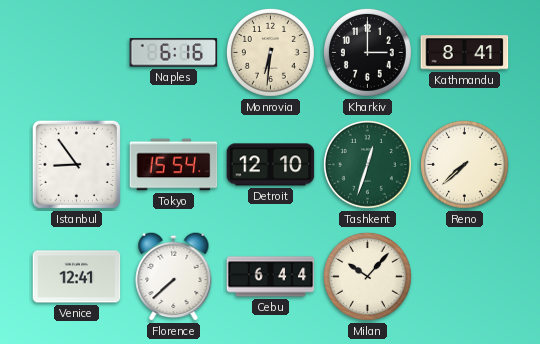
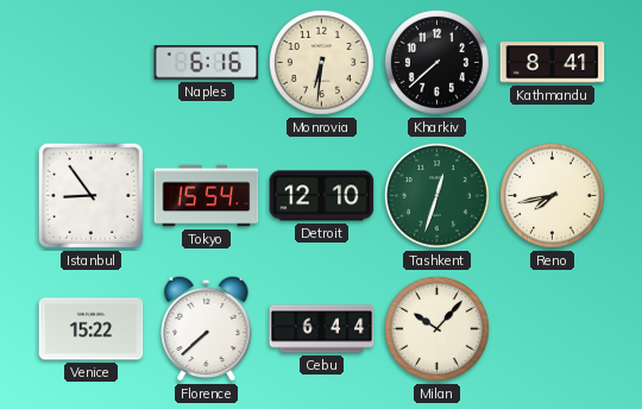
Kharkiv: 3:00 -> 7:38
Reno: 7:38 -> 7:43
Venice: 12:41 -> 15:22
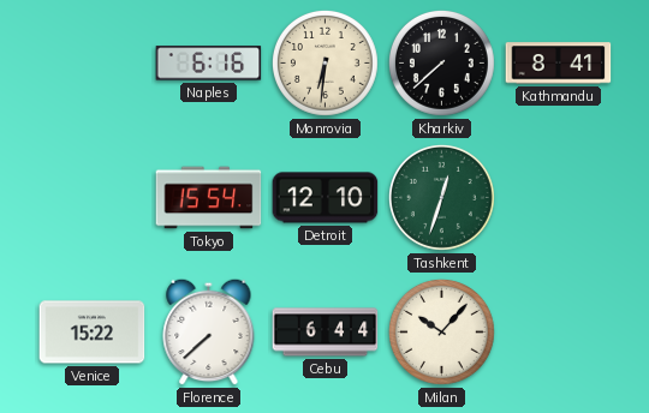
Istanbul: 8:54 -> none
Reno: 7:43 -> none
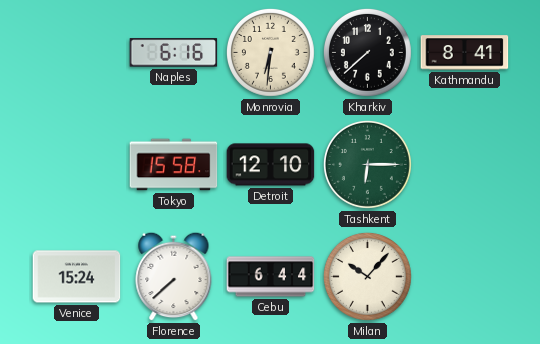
Tokyo: 15:54 -> 15:58
Tashkent: 12:33 -> 6:15
Venice: 15:22 -> 15:24
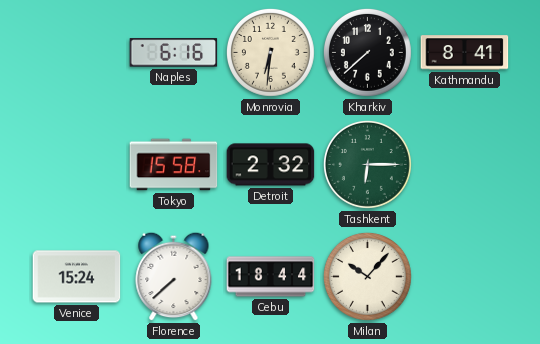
Detroit: 12:10 -> 2:32
Cebu: 6:44 -> 18:44
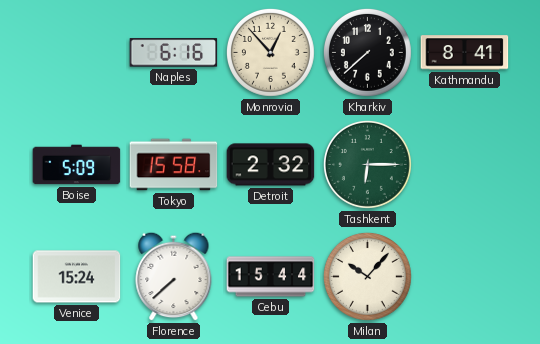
Monrovia: 6:31 -> 12:53
Boise: none -> 5:09
Cebu: 18:44 -> 15:44
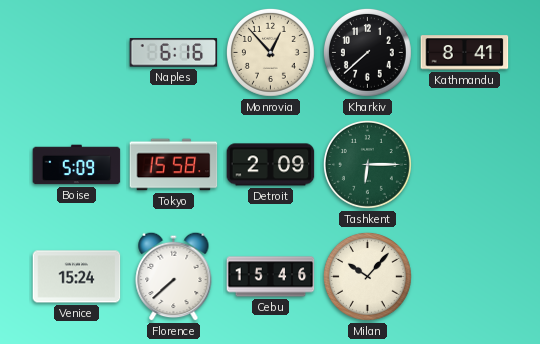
Detroit: 2:32 -> 2:09
Cebu: 15:44 -> 15:46
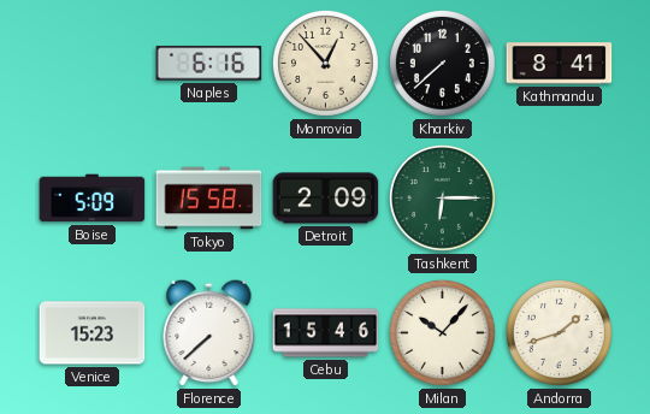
Venice: 15:24 -> 15:23
Andorra: none -> 1:42
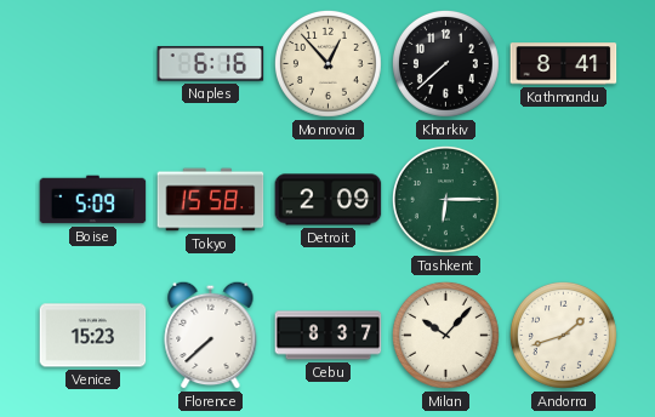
Cebu: 15:46 -> 8:37
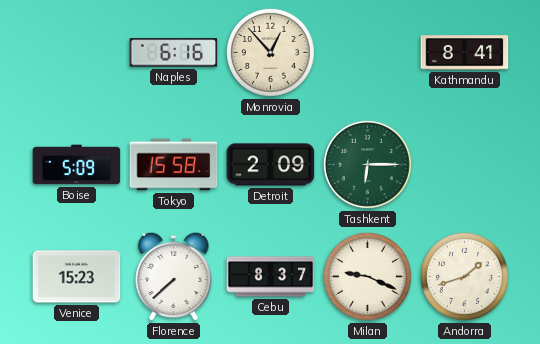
Kharkiv: 7:38 -> none
Milan: 10:07 -> 9:19
